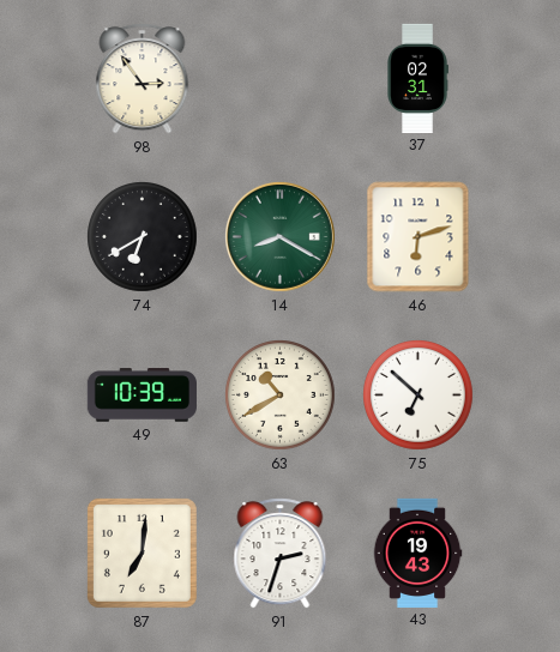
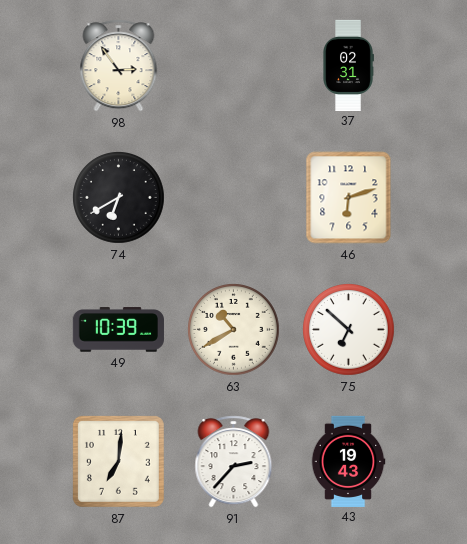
14: 8:20 -> none
91: 2:33 -> 2:37
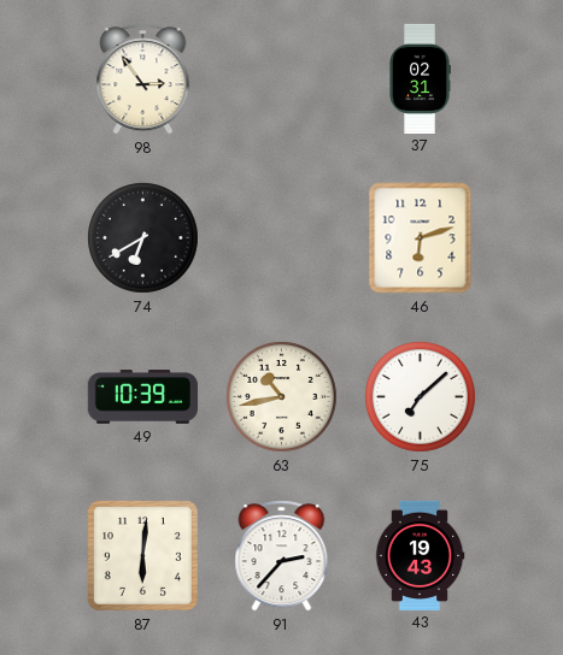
63: 10:40 -> 10:43
75: 6:52 -> 7:08
87: 7:01 -> 6:01
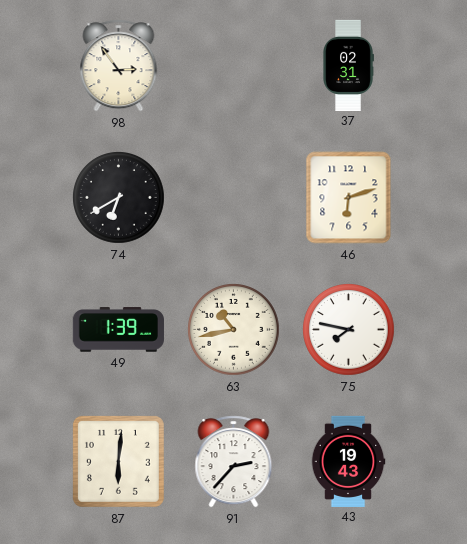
49: 10:39 -> 1:39
75: 7:08 -> 7:47
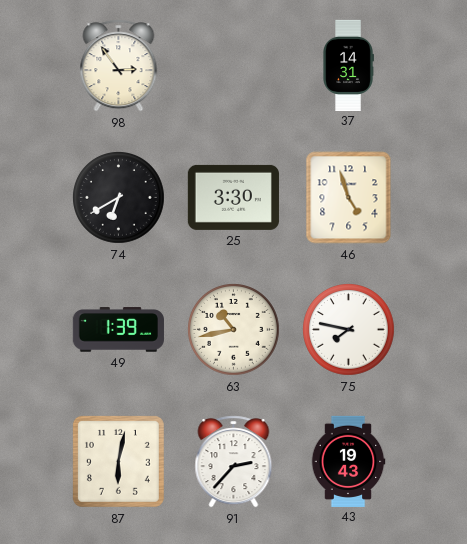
37: 02:31 -> 14:31
25: none -> 3:30
46: 6:12 -> 4:57
87: 6:01 -> 6:02
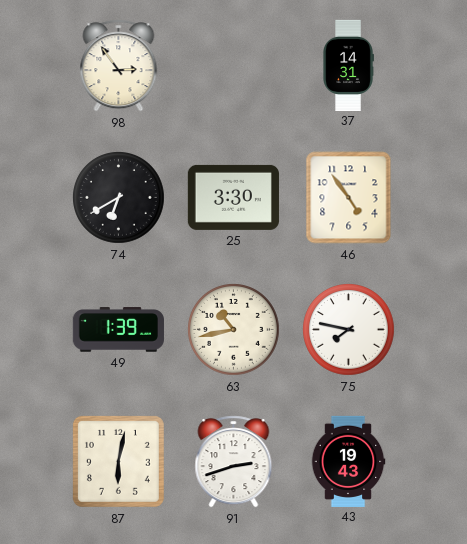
46: 4:57 -> 4:54
91: 2:37 -> 2:42
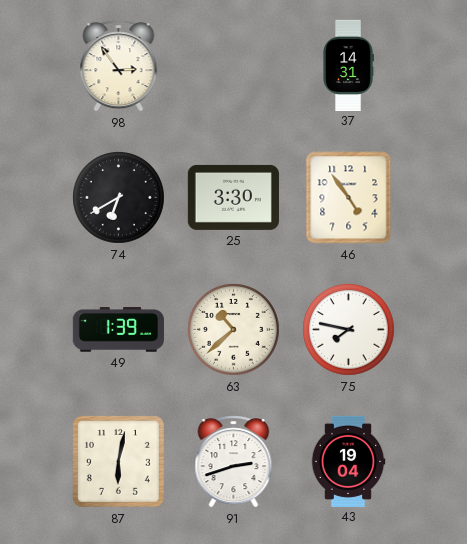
63: 10:43 -> 10:38
43: 19:43 -> 19:04
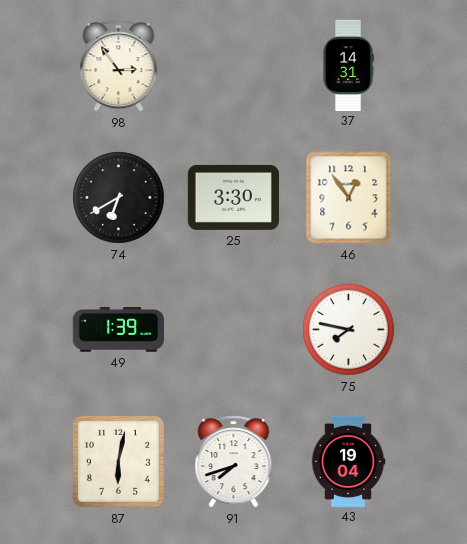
46: 4:54 -> 12:54
63: 10:38 -> none
91: 2:42 -> 7:42
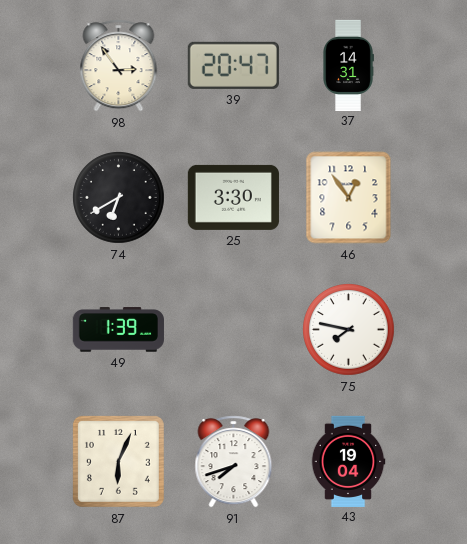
39: none -> 20:47
87: 6:02 -> 6:04
